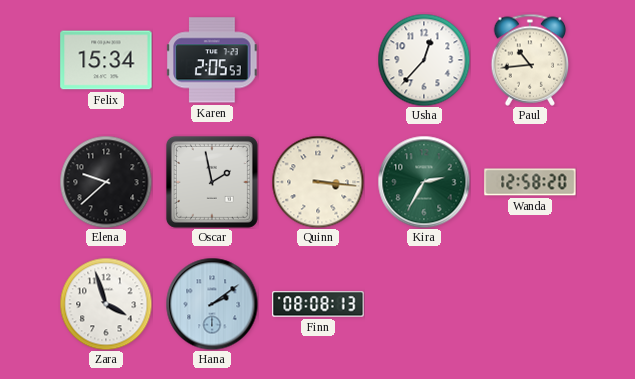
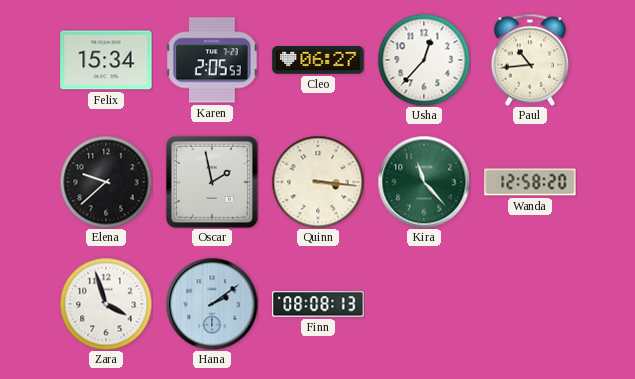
Cleo: none -> 06:27
Kira: 2:35 -> 11:23
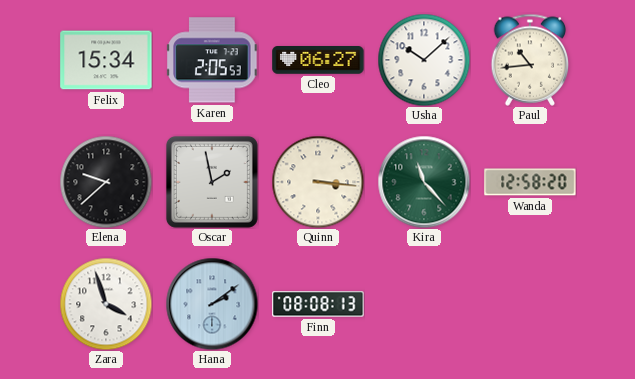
Usha: 12:37 -> 10:08
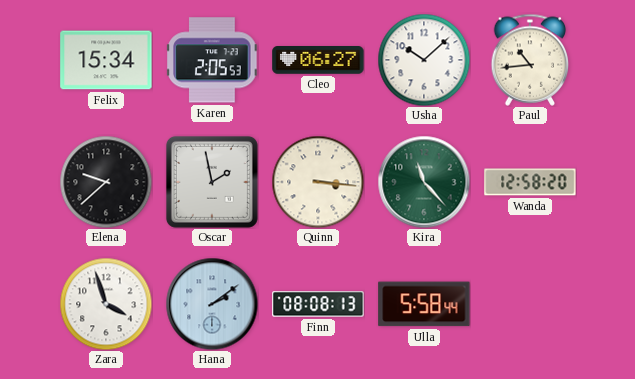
Ulla: none -> 5:58
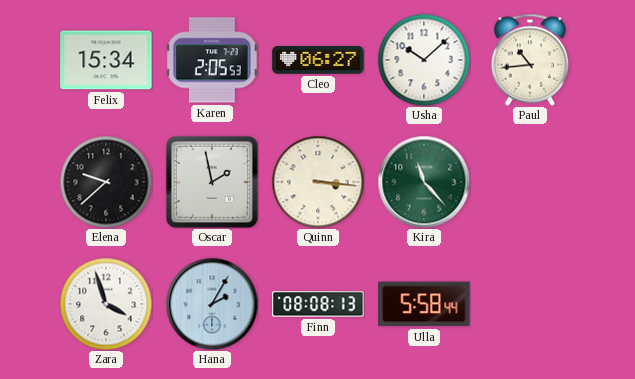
Wanda: 12:58 -> none
Hana: 2:09 -> 2:05
